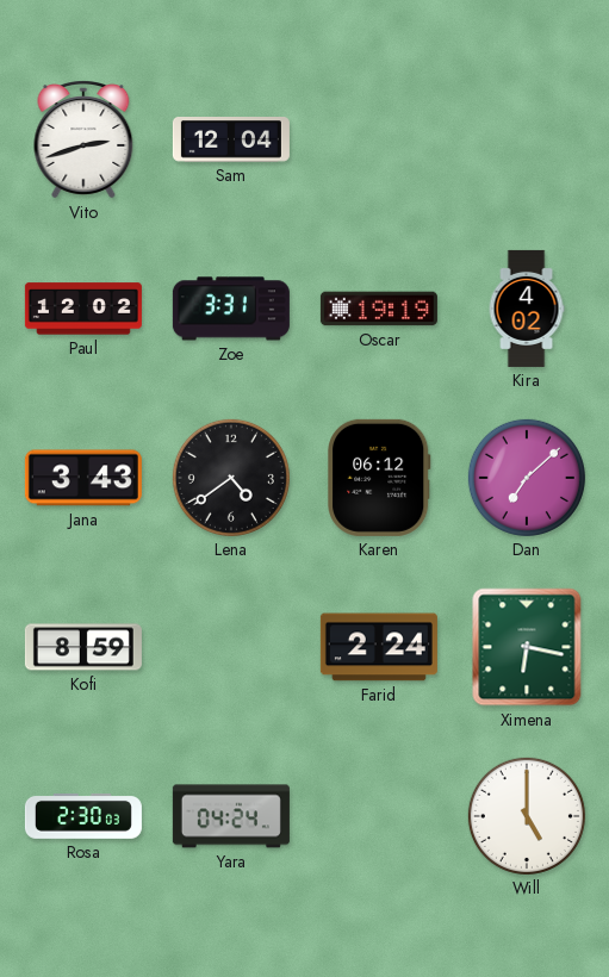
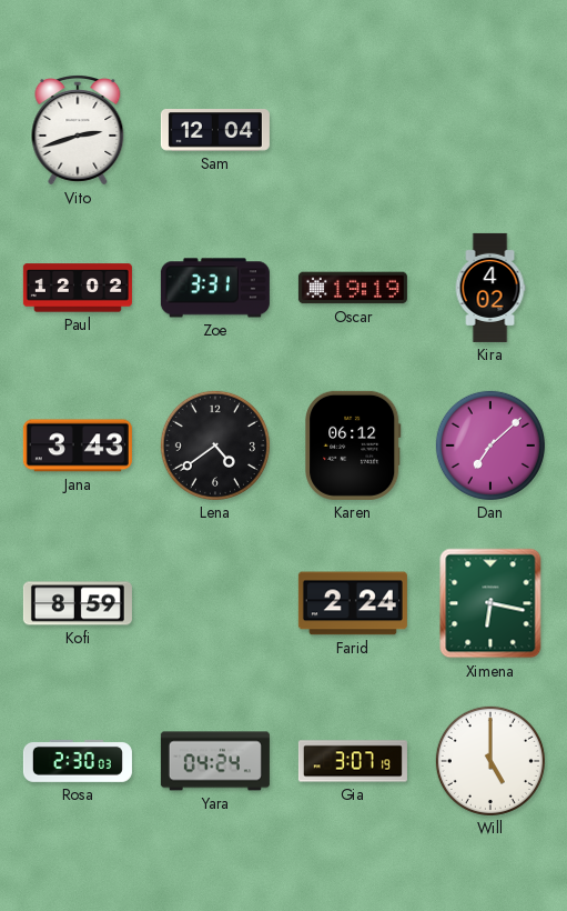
Gia: none -> 3:07
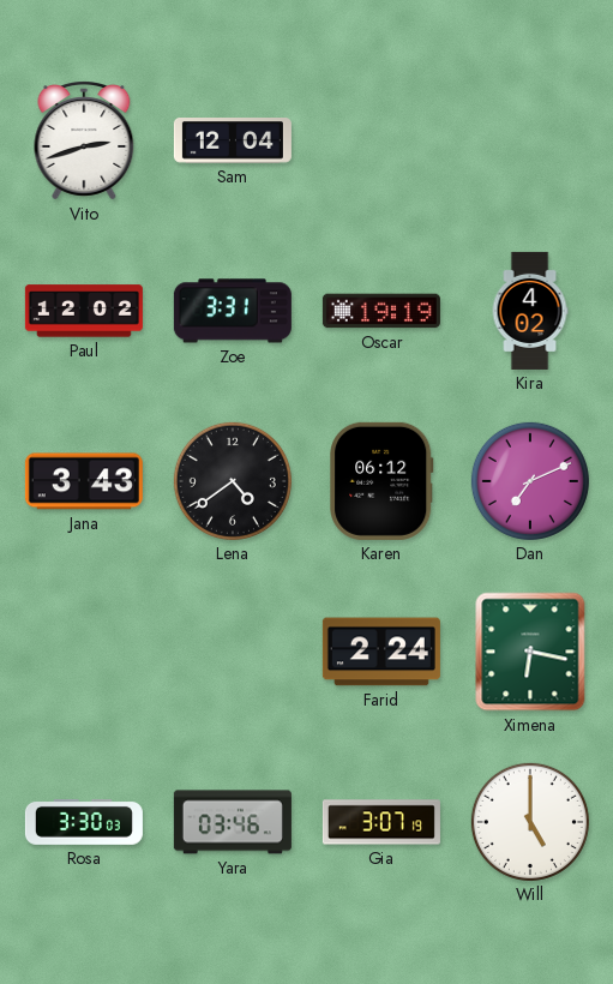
Dan: 7:08 -> 7:11
Kofi: 8:59 -> none
Rosa: 2:30 -> 3:30
Yara: 04:24 -> 03:46
